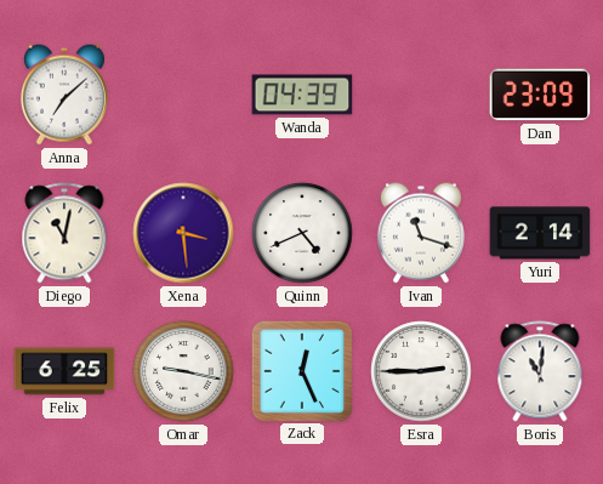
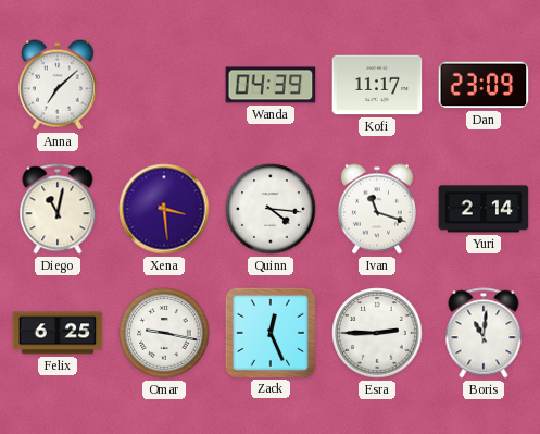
Kofi: none -> 11:17
Quinn: 4:41 -> 4:16
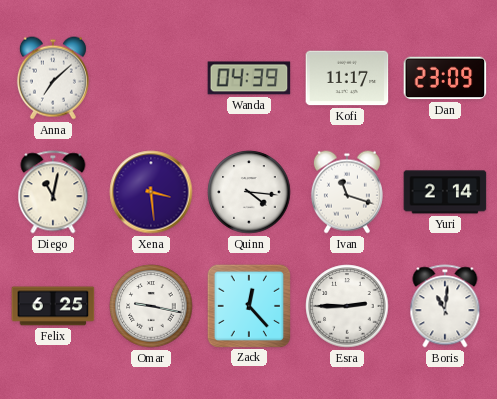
Zack: 12:26 -> 12:23
